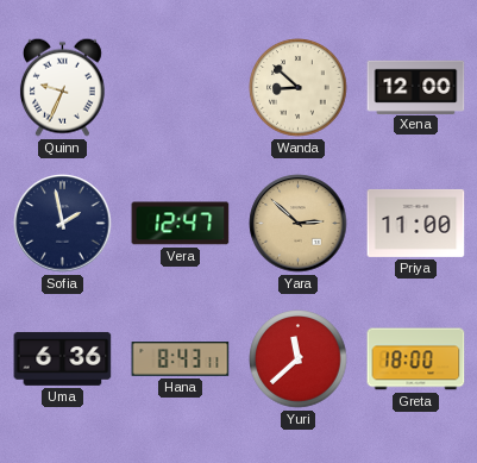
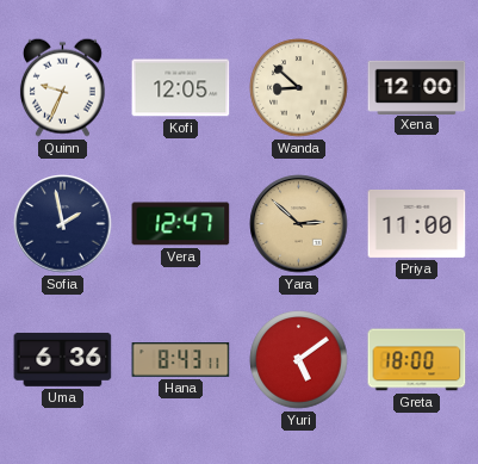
Kofi: none -> 12:05
Yuri: 11:38 -> 5:09
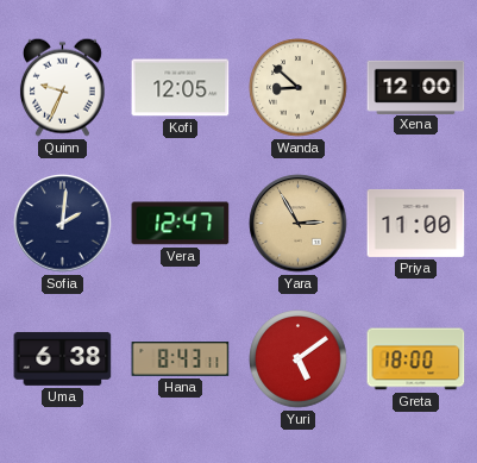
Sofia: 1:58 -> 2:01
Yara: 2:52 -> 2:55
Uma: 6:36 -> 6:38
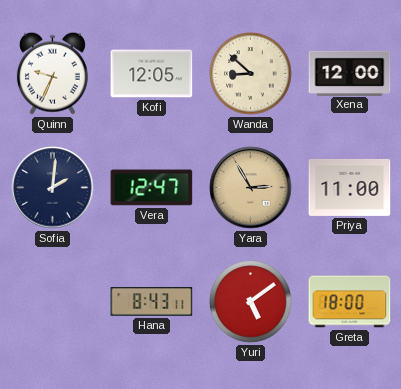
Uma: 6:38 -> none
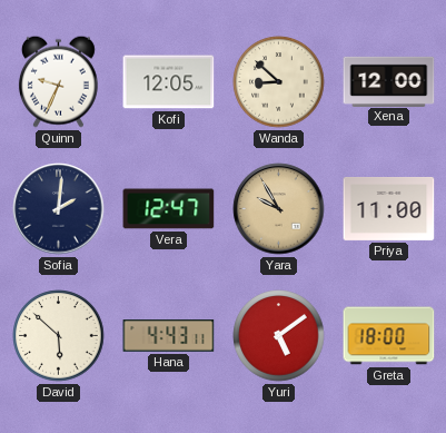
Yara: 2:55 -> 9:55
David: none -> 5:52
Hana: 8:43 -> 4:43
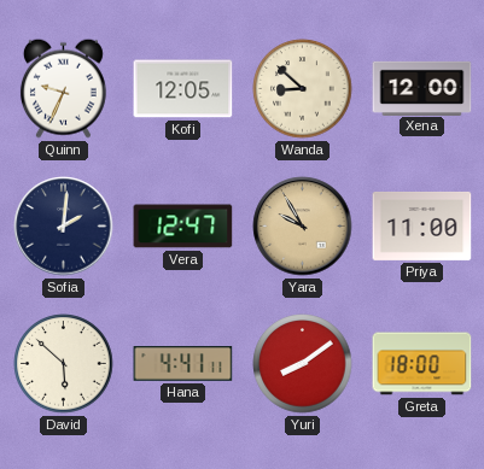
Hana: 4:43 -> 4:41
Yuri: 5:09 -> 8:09
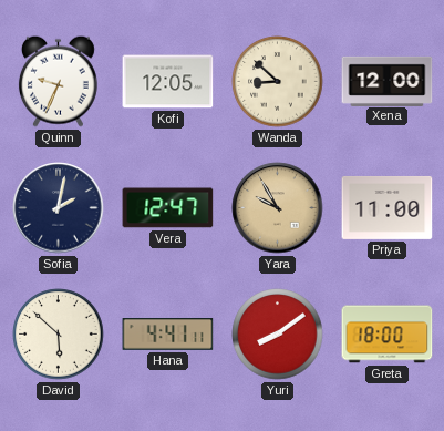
Sofia: 2:01 -> 2:02
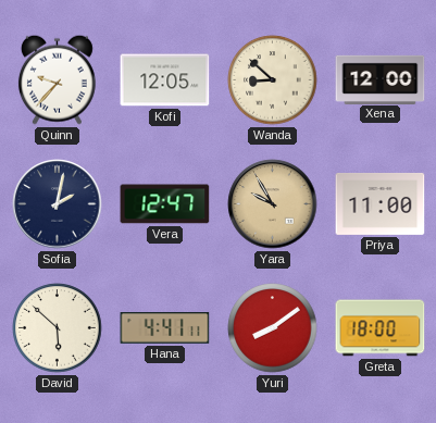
Quinn: 9:34 -> 9:37
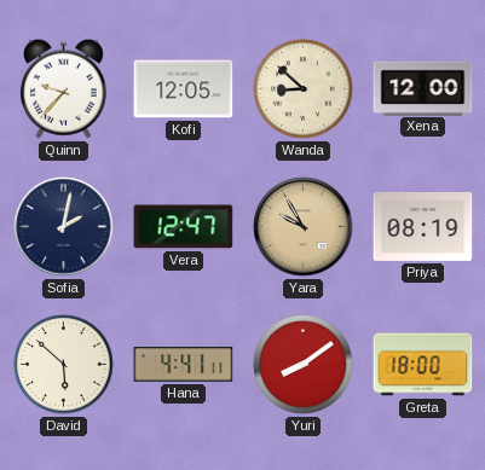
Priya: 11:00 -> 08:19
